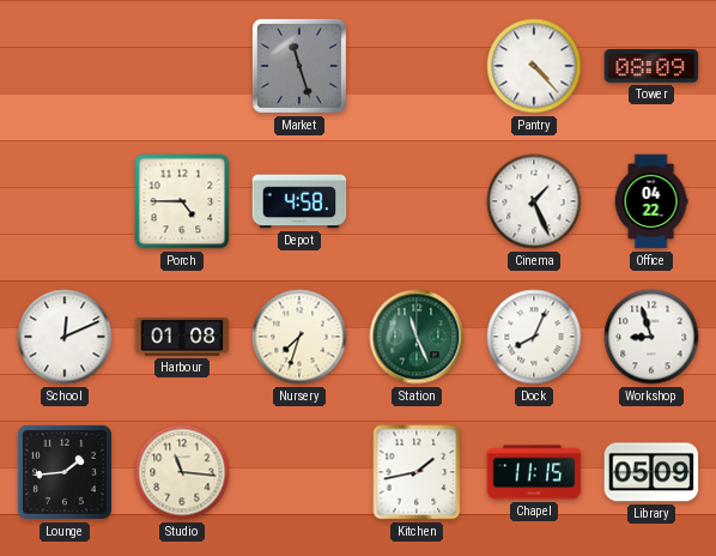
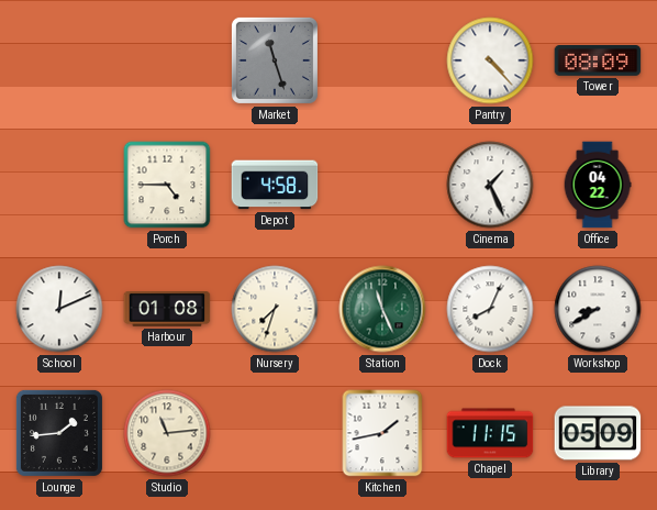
Workshop: 8:57 -> 8:40
Studio: 11:16 -> 11:14
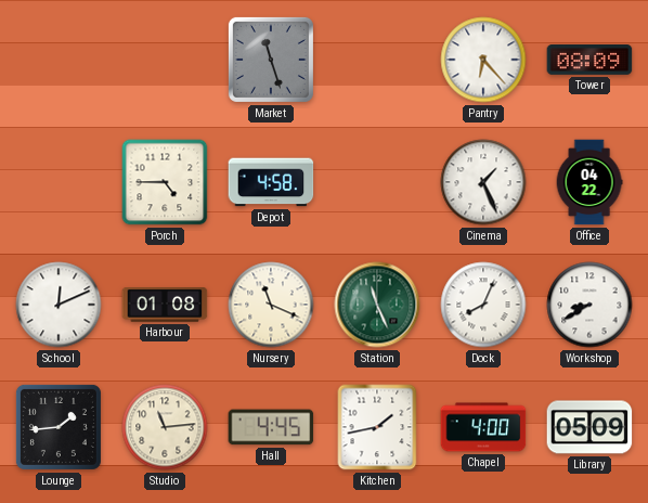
Pantry: 4:23 -> 6:23
Nursery: 7:33 -> 11:19
Hall: none -> 4:45
Chapel: 11:15 -> 4:00
